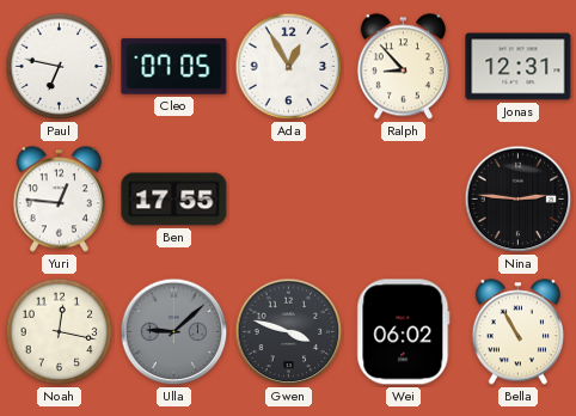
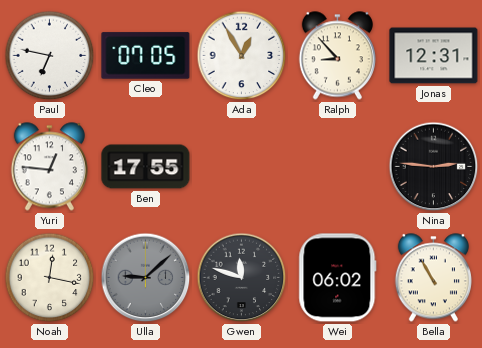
Gwen: 3:48 -> 11:48
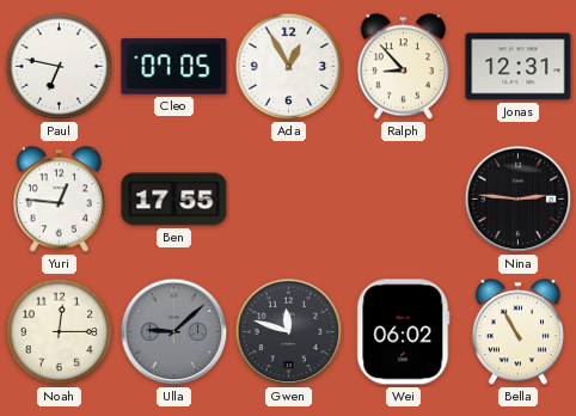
Noah: 12:17 -> 12:15
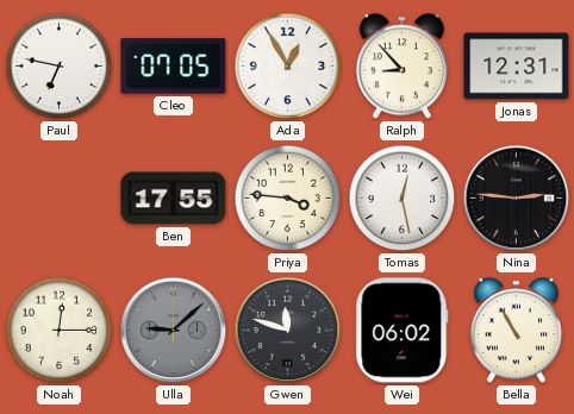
Yuri: 12:46 -> none
Priya: none -> 3:46
Tomas: none -> 12:28
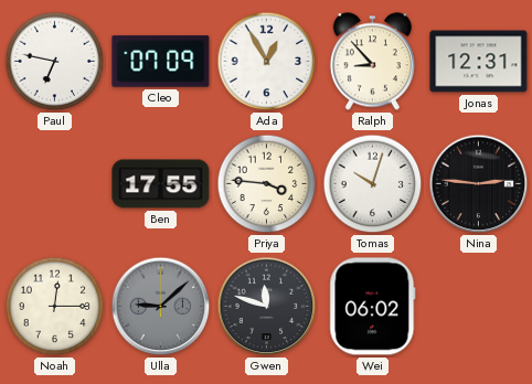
Cleo: 07:05 -> 07:09
Tomas: 12:28 -> 10:03
Bella: 10:55 -> none
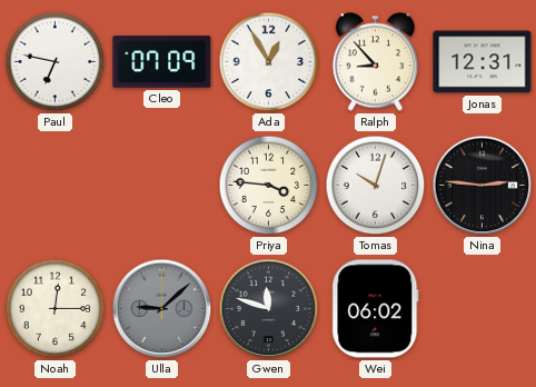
Ben: 17:55 -> none
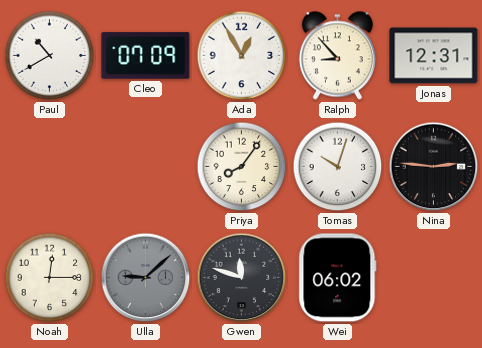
Paul: 6:47 -> 10:40
Priya: 3:46 -> 8:06
